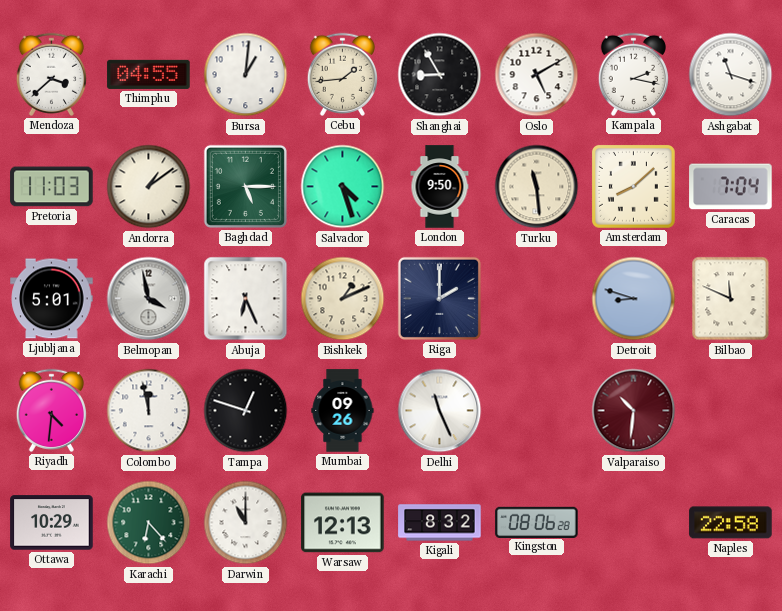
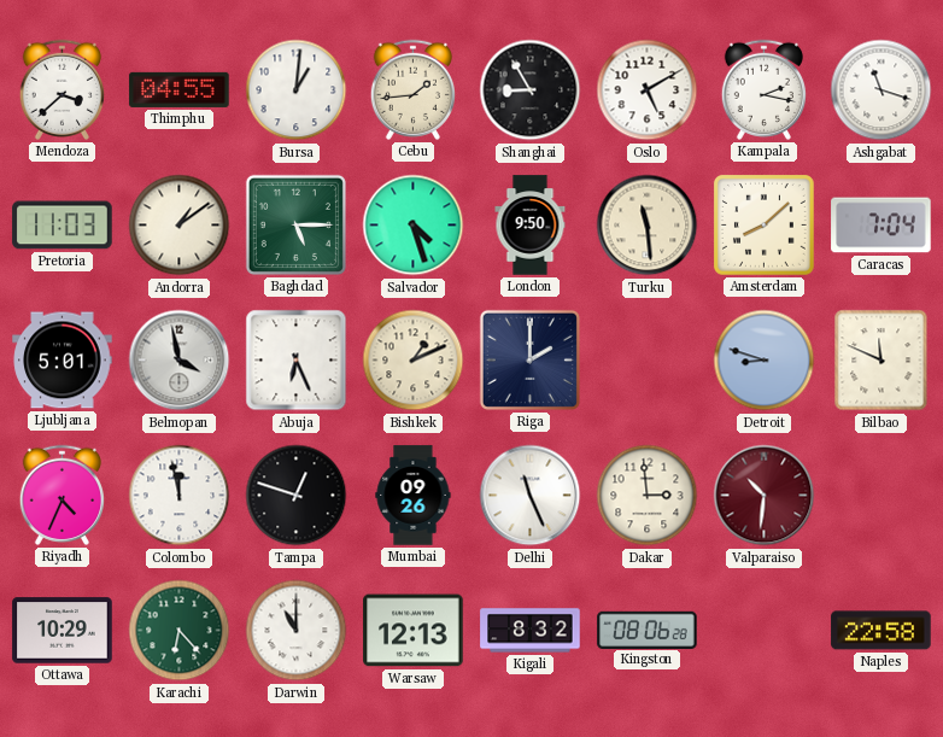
Riyadh: 4:31 -> 4:34
Dakar: none -> 2:59
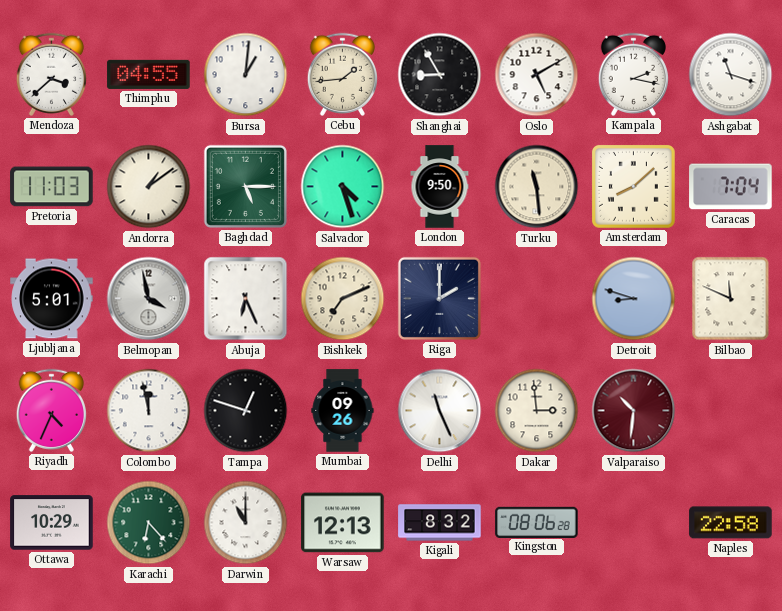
Bishkek: 1:11 -> 7:11
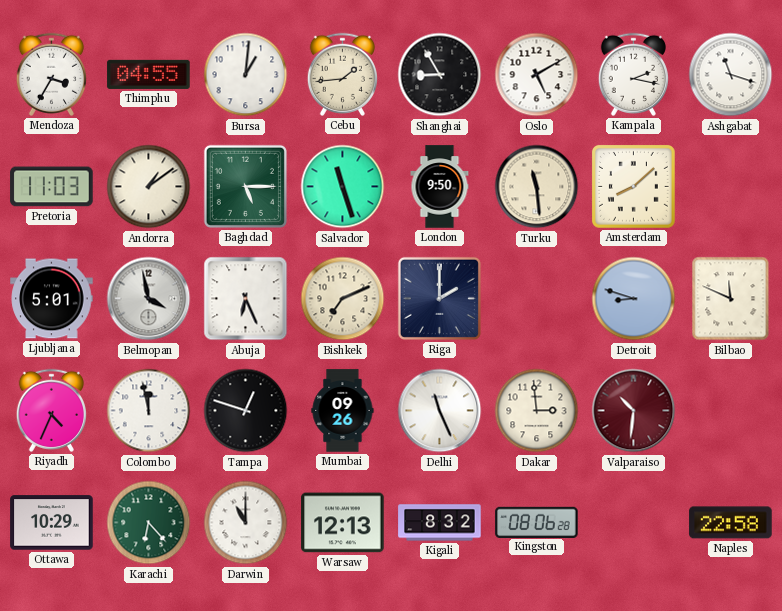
Mendoza: 3:38 -> 3:35
Salvador: 4:27 -> 11:27
Caracas: 7:04 -> none
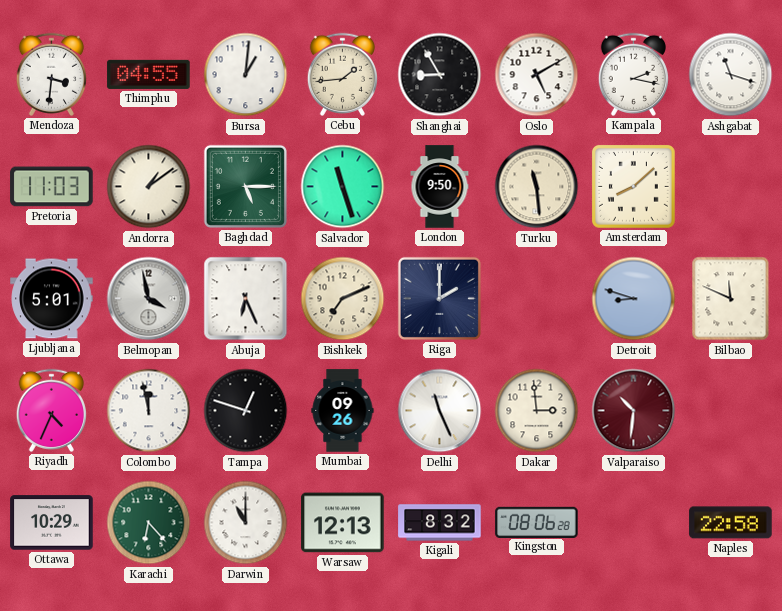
Mendoza: 3:35 -> 3:31
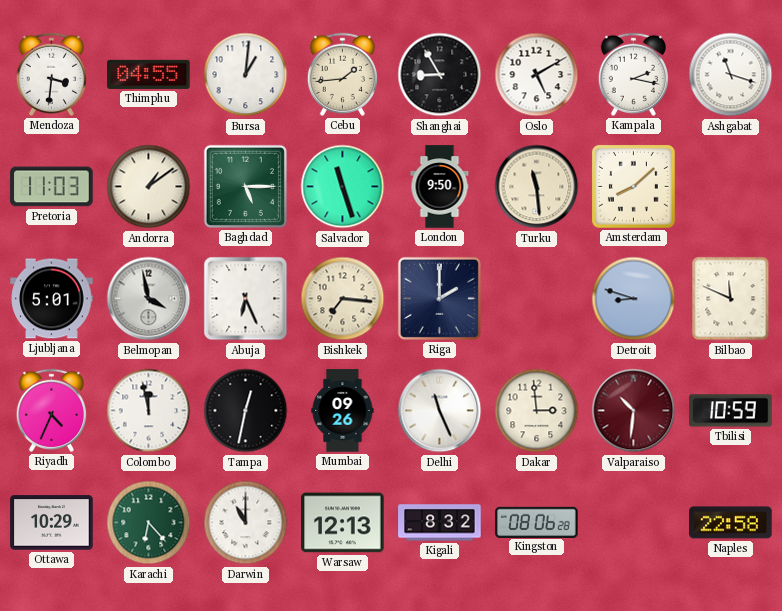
Bishkek: 7:11 -> 7:16
Tampa: 12:48 -> 12:32
Tbilisi: none -> 10:59
